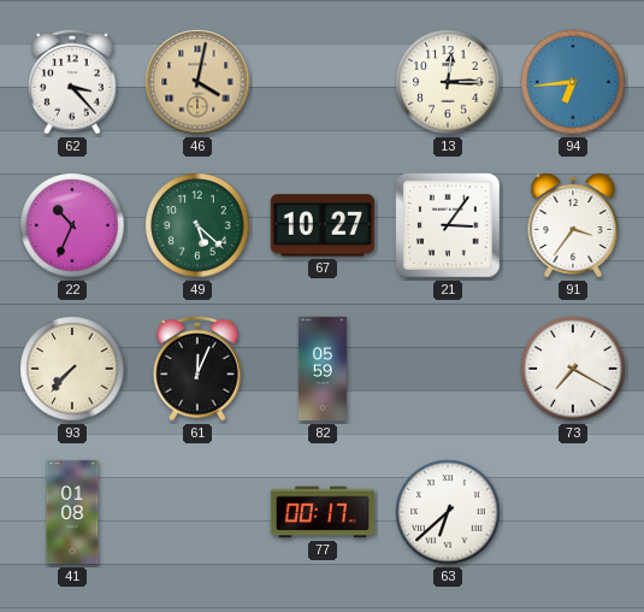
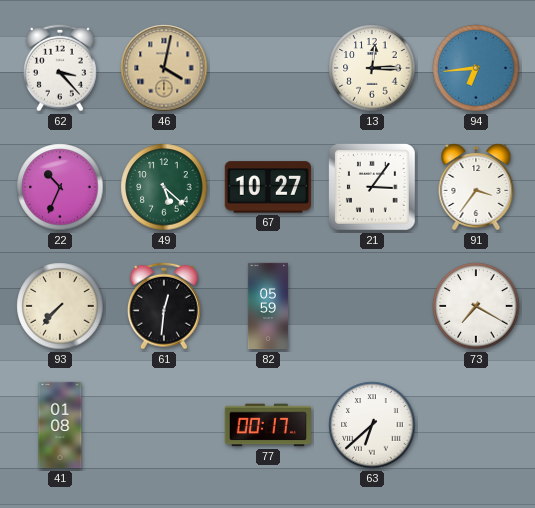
61: 12:04 -> 12:31
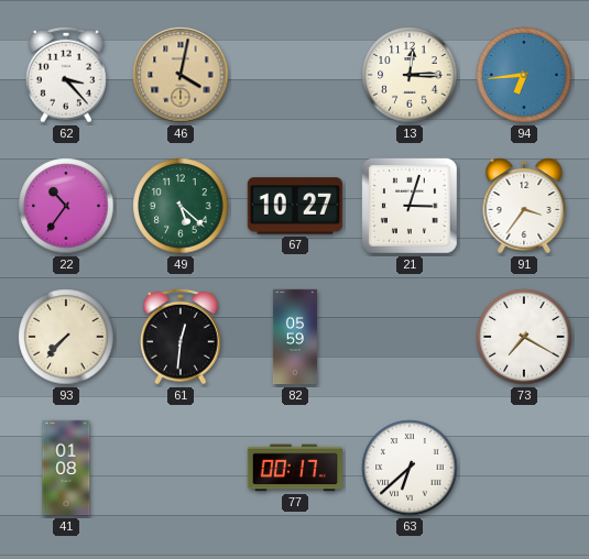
22: 10:34 -> 10:36
21: 3:06 -> 3:03
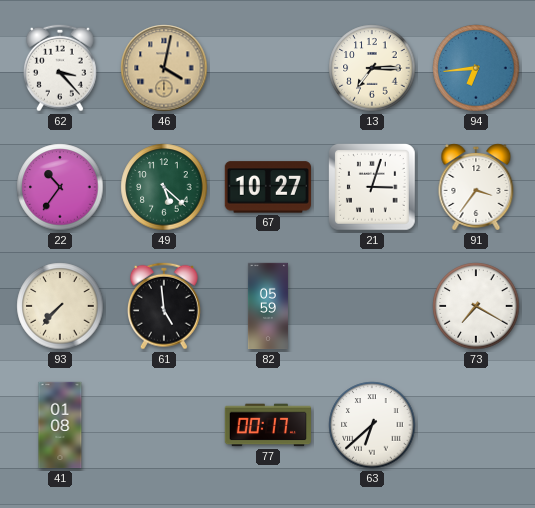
13: 12:15 -> 7:15
61: 12:31 -> 4:59
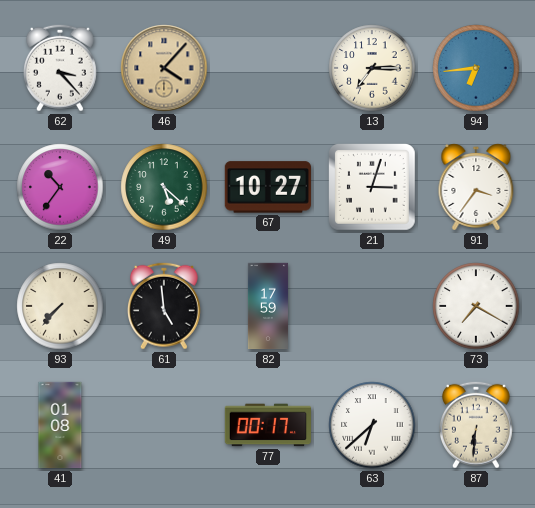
46: 4:02 -> 4:07
82: 05:59 -> 17:59
87: none -> 6:31
